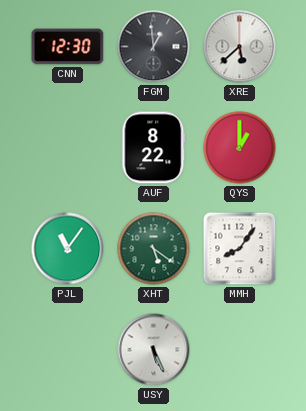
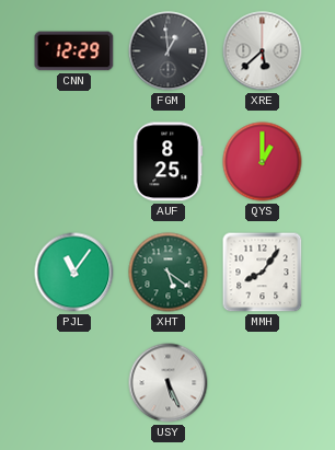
CNN: 12:30 -> 12:29
AUF: 8:22 -> 8:25
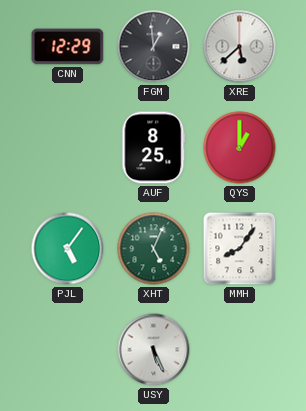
PJL: 11:06 -> 5:06
XHT: 5:21 -> 5:04
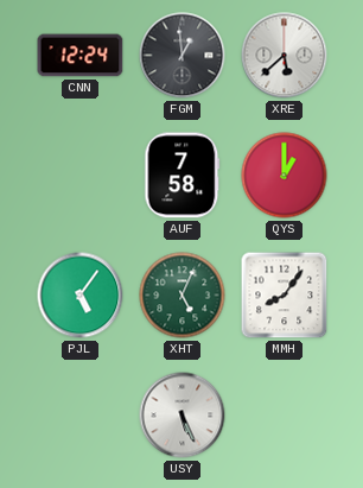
CNN: 12:29 -> 12:24
AUF: 8:25 -> 7:58
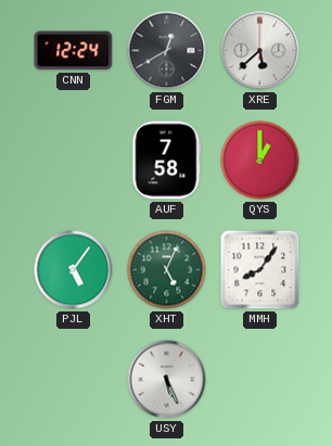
FGM: 12:59 -> 12:40
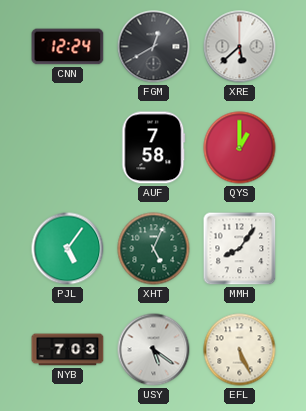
NYB: none -> 7:03
USY: 5:26 -> 5:21
EFL: none -> 5:26
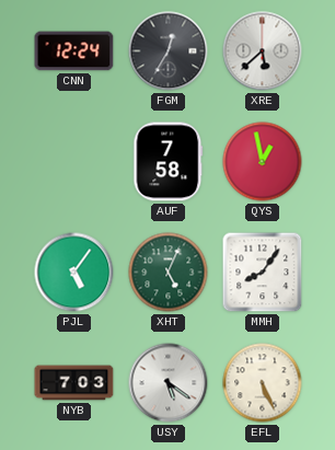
FGM: 12:40 -> 12:35
QYS: 1:00 -> 12:58
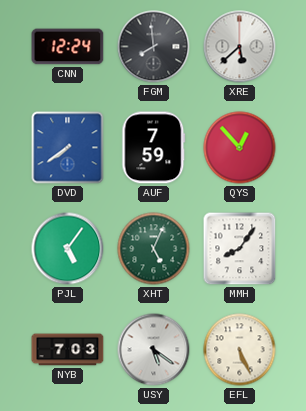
FGM: 12:35 -> 7:59
DVD: none -> 7:39
AUF: 7:58 -> 7:59
QYS: 12:58 -> 12:53
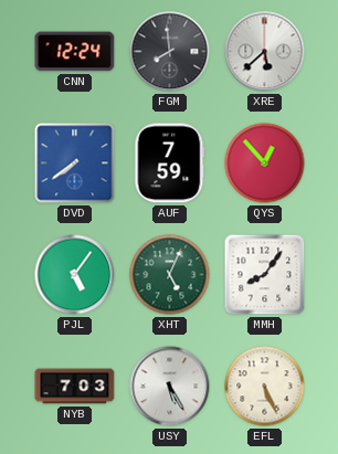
USY: 5:21 -> 5:25
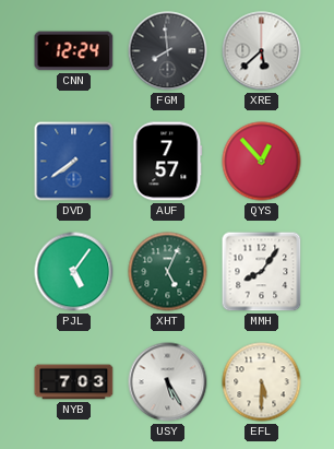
AUF: 7:59 -> 7:57
EFL: 5:26 -> 5:30
